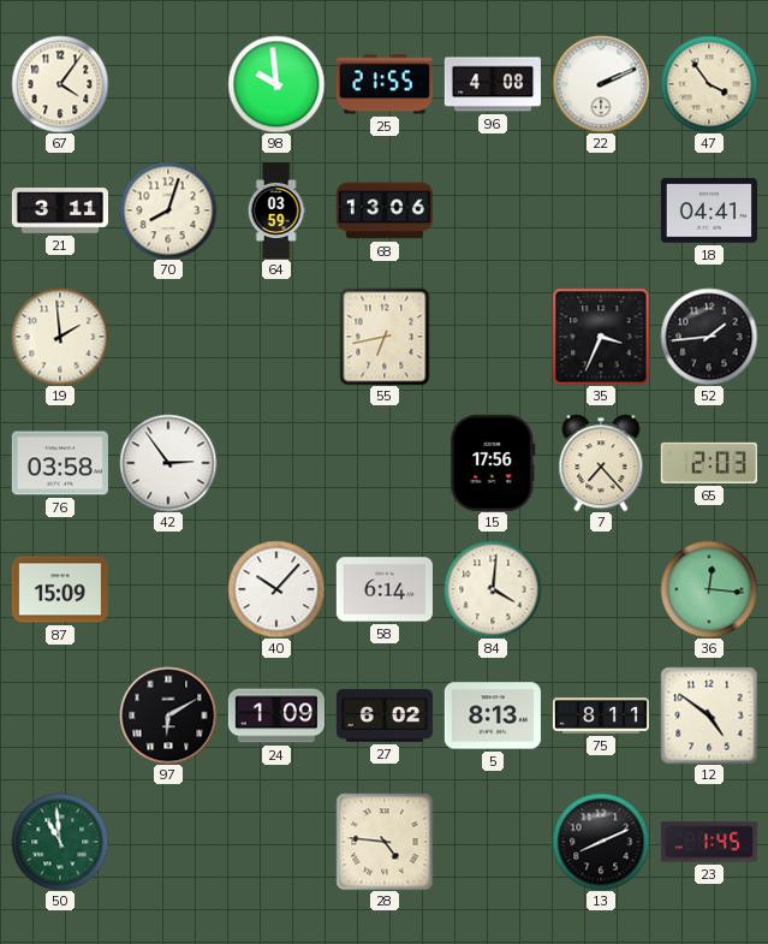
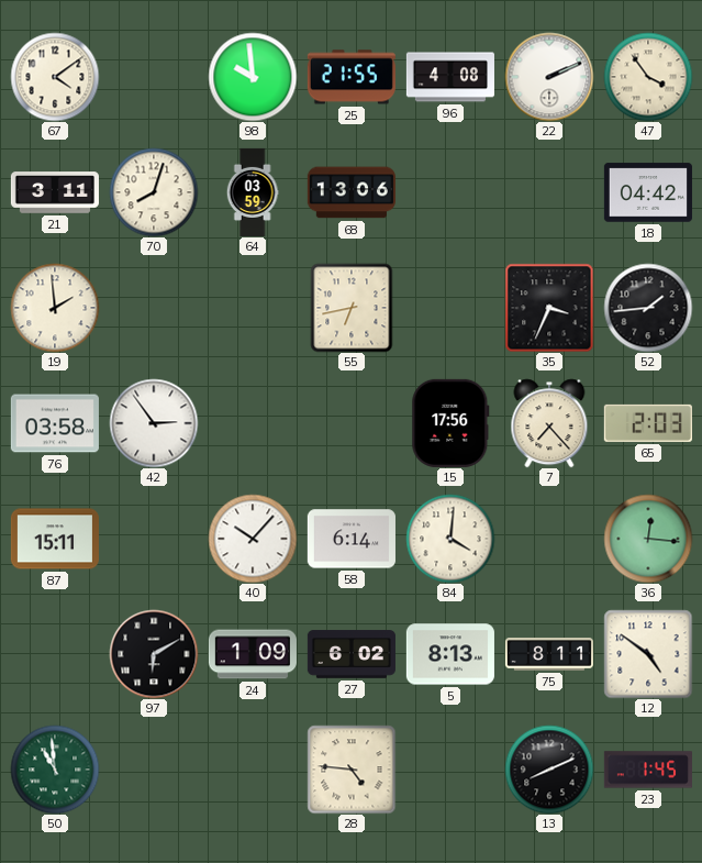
67: 4:06 -> 4:09
18: 04:41 -> 04:42
87: 15:09 -> 15:11
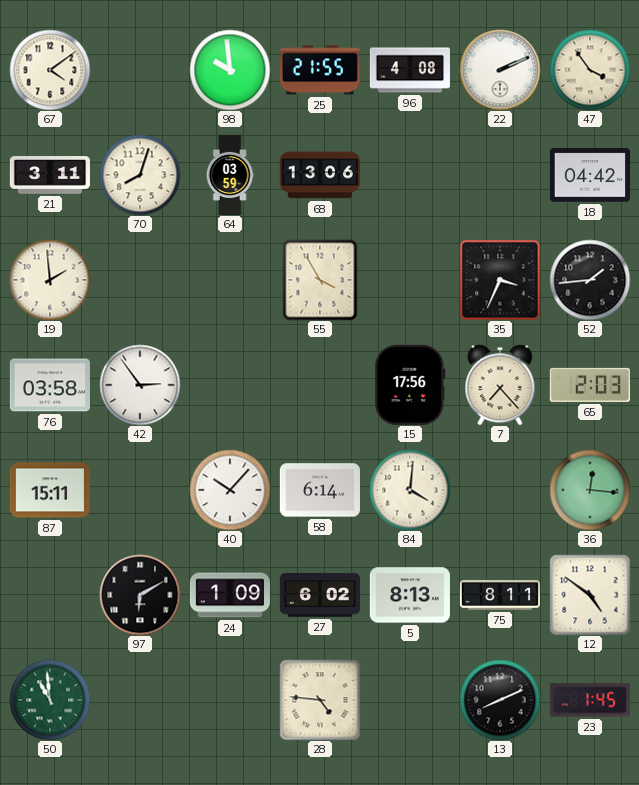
55: 6:43 -> 3:55
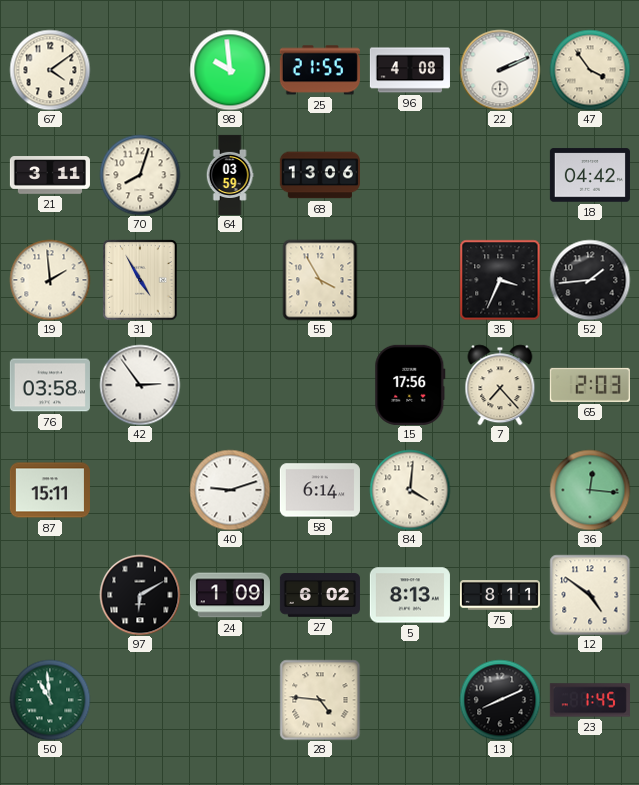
31: none -> 4:55
40: 10:07 -> 9:12
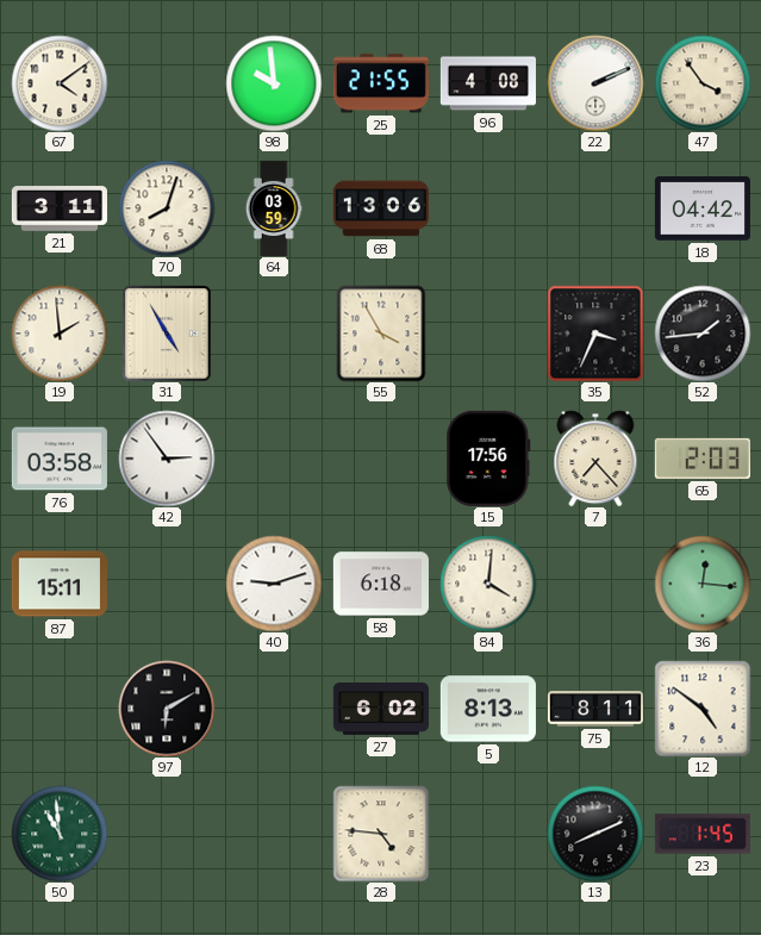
58: 6:14 -> 6:18
24: 1:09 -> none
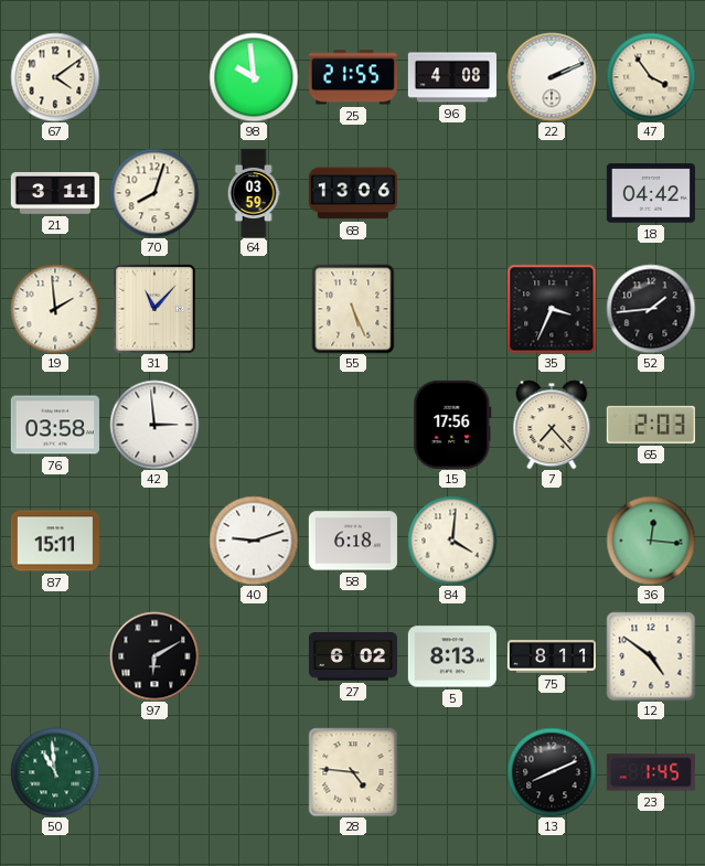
31: 4:55 -> 11:07
55: 3:55 -> 5:26
42: 2:54 -> 2:59
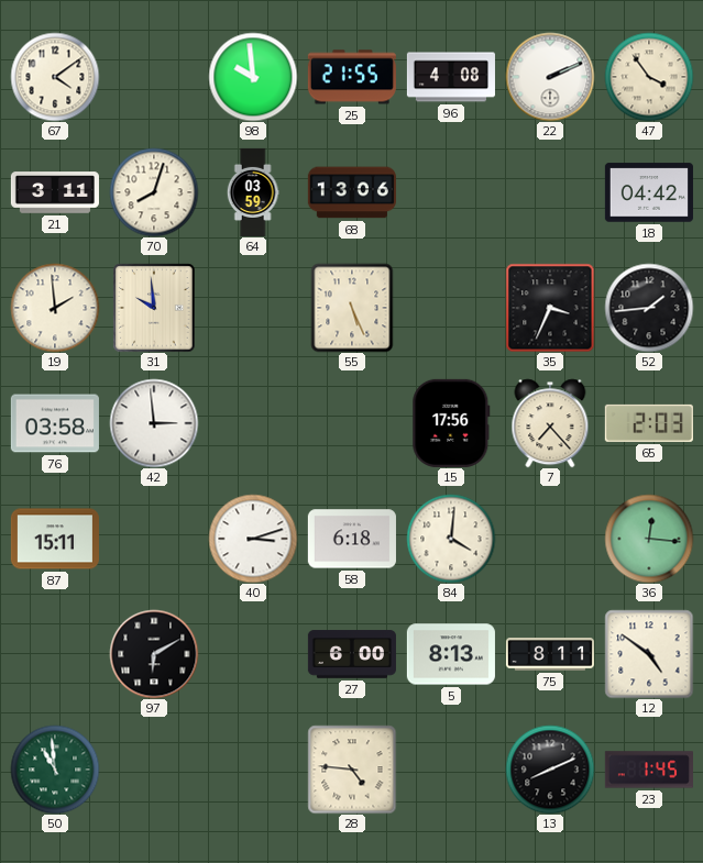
31: 11:07 -> 9:59
40: 9:12 -> 3:12
27: 6:02 -> 6:00
